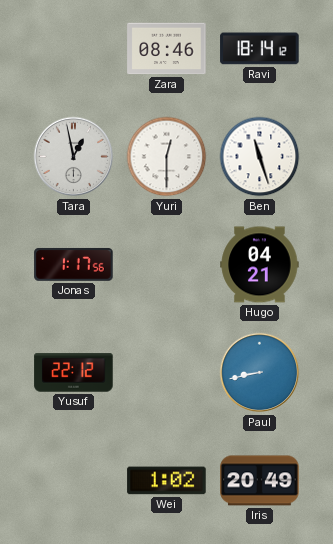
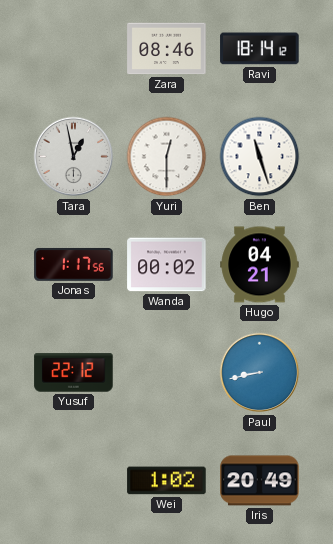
Wanda: none -> 00:02
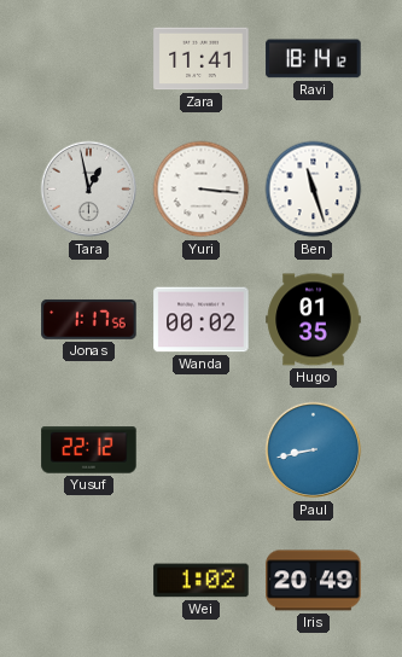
Zara: 08:46 -> 11:41
Yuri: 12:30 -> 3:16
Hugo: 04:21 -> 01:35
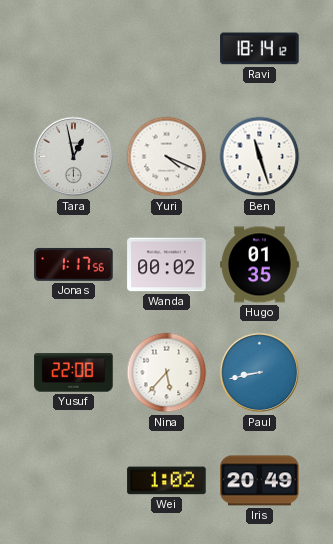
Zara: 11:41 -> none
Yuri: 3:16 -> 4:19
Yusuf: 22:12 -> 22:08
Nina: none -> 5:37
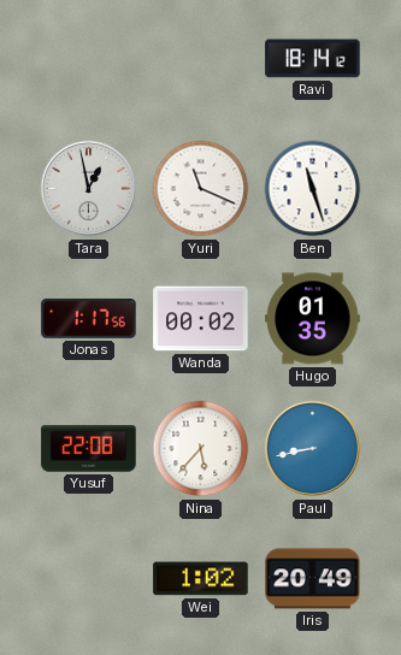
Yuri: 4:19 -> 11:19
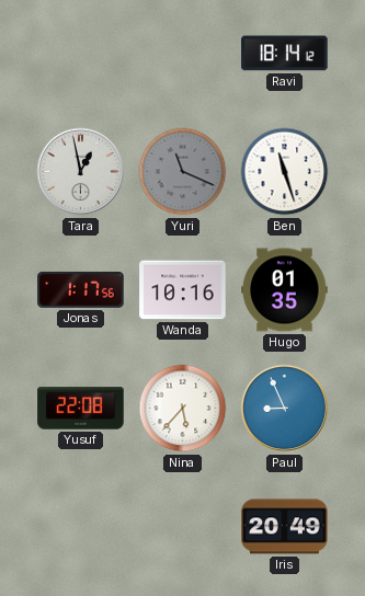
Yuri dial: white -> grey
Wanda: 00:02 -> 10:16
Paul: 8:43 -> 8:56
Wei: 1:02 -> none
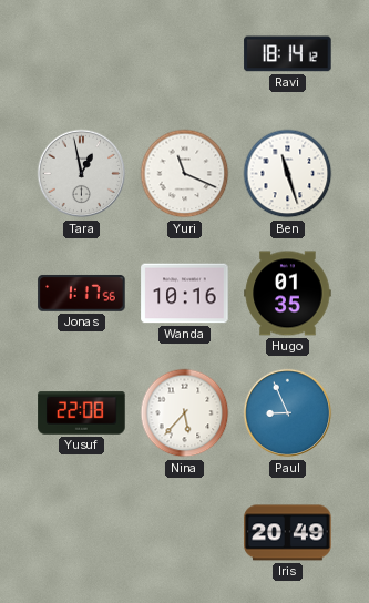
Yuri dial: grey -> white
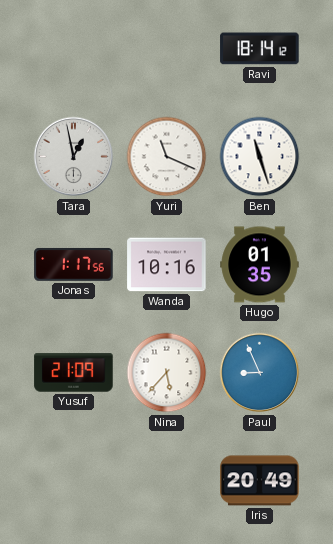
Yusuf: 22:08 -> 21:09
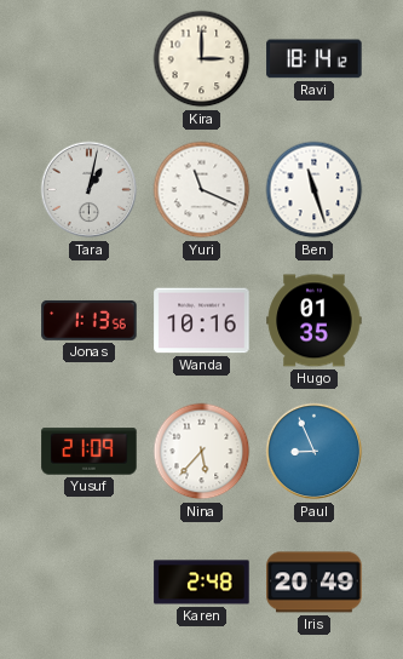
Kira: none -> 3:00
Tara: 12:58 -> 1:02
Jonas: 1:17 -> 1:13
Karen: none -> 2:48
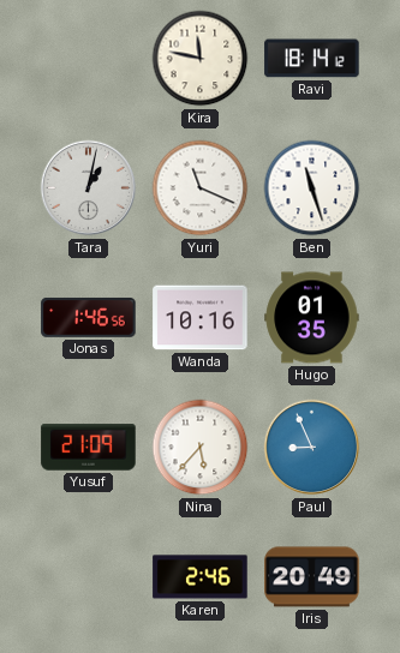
Kira: 3:00 -> 11:47
Jonas: 1:13 -> 1:46
Karen: 2:48 -> 2:46
